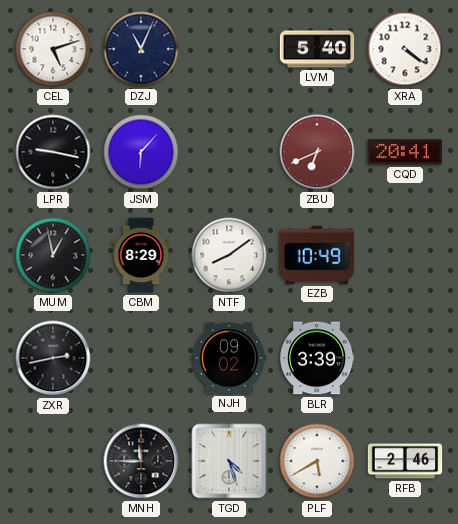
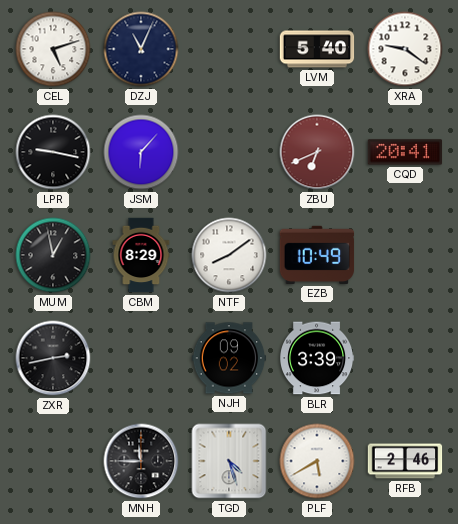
XRA: 4:21 -> 9:21
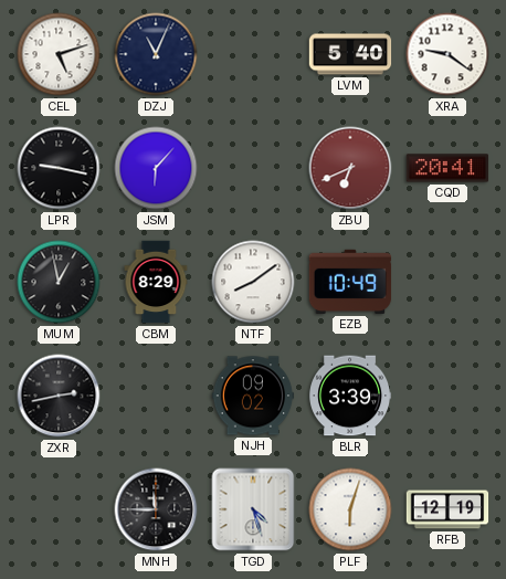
PLF: 5:40 -> 6:03
RFB: 2:46 -> 12:19
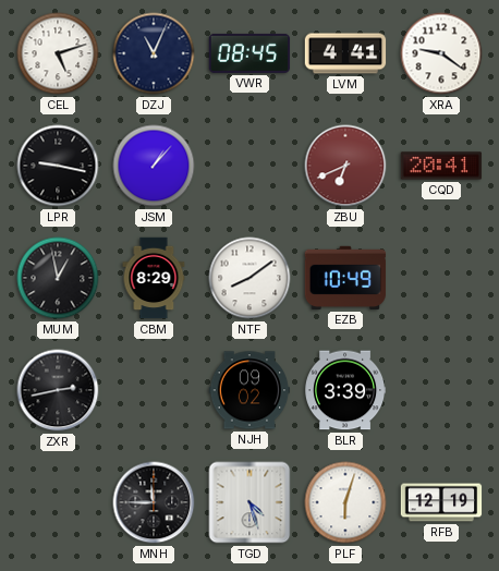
VWR: none -> 08:45
LVM: 5:40 -> 4:41
JSM: 6:07 -> 1:07
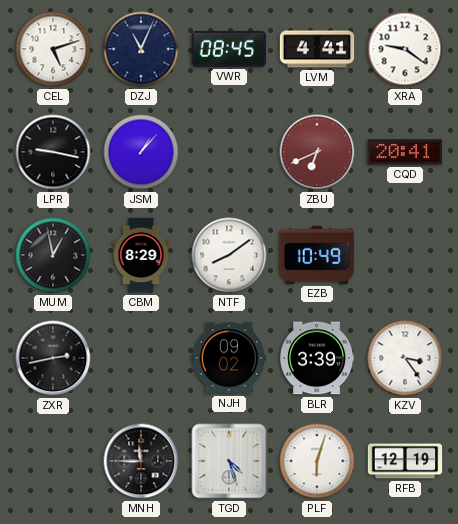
KZV: none -> 3:24
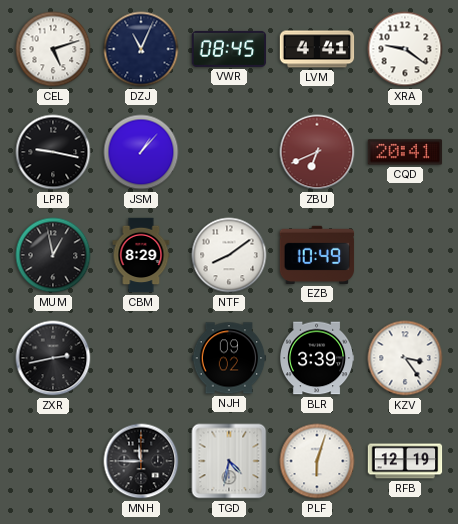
TGD: 4:27 -> 4:32
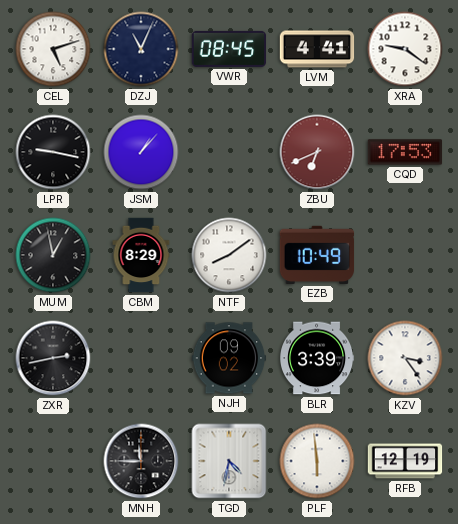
CQD: 20:41 -> 17:53
PLF: 6:03 -> 5:59
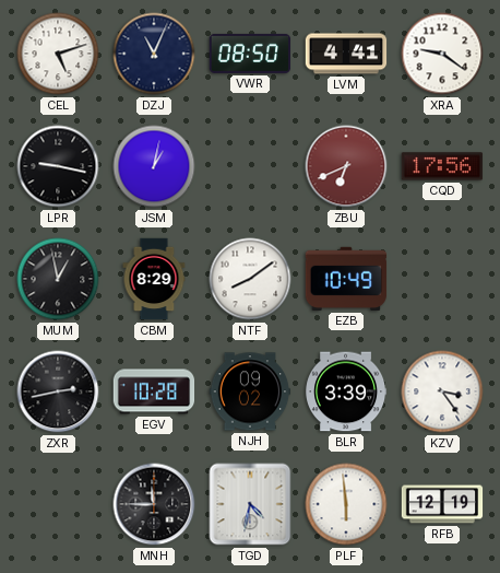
VWR: 08:45 -> 08:50
JSM: 1:07 -> 1:02
CQD: 17:53 -> 17:56
EGV: none -> 10:28
